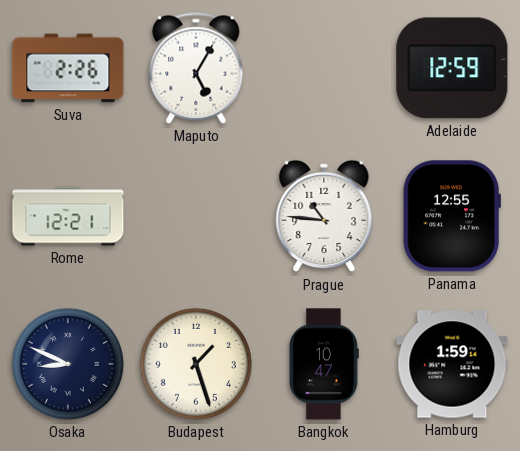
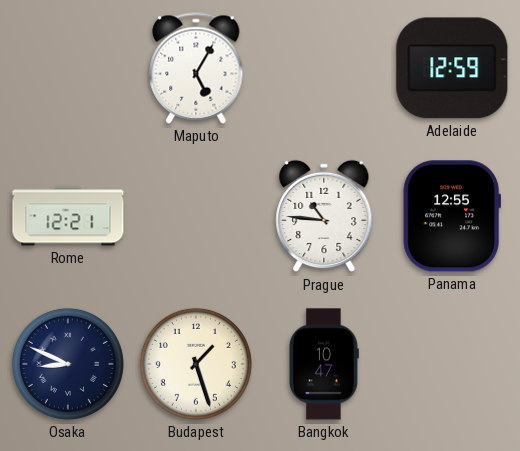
Suva: 2:26 -> none
Hamburg: 1:59 -> none
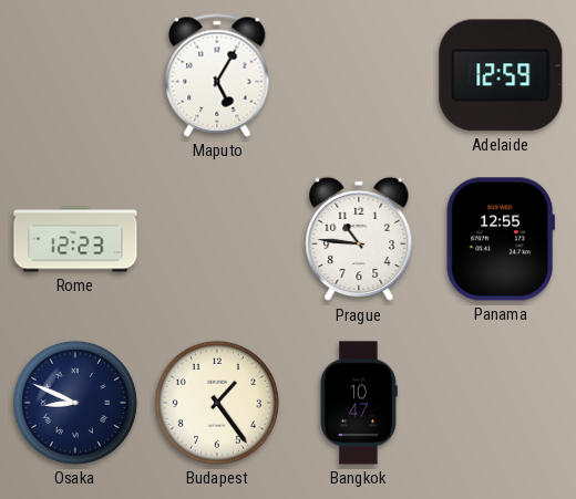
Rome: 12:21 -> 12:23
Budapest: 1:27 -> 1:24
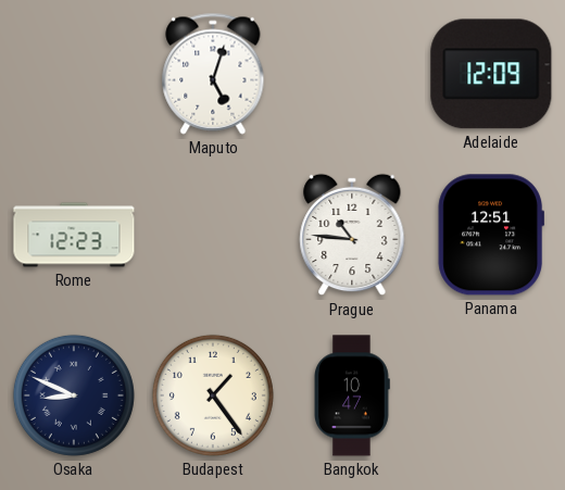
Maputo: 5:05 -> 5:03
Adelaide: 12:59 -> 12:09
Panama: 12:55 -> 12:51
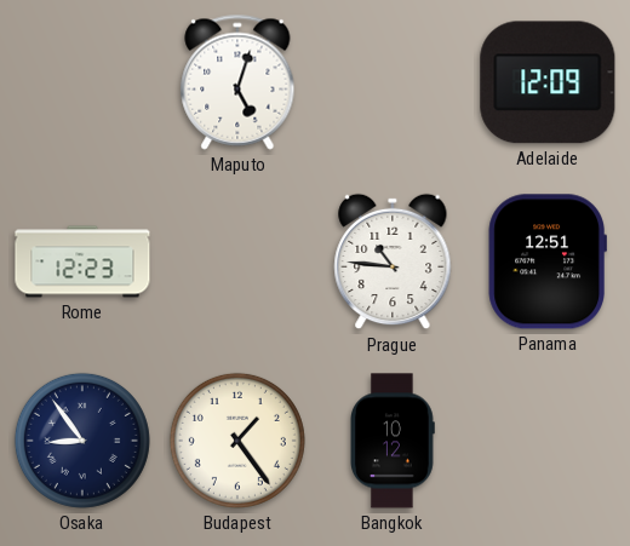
Osaka: 8:49 -> 8:54
Bangkok: 10:47 -> 10:12
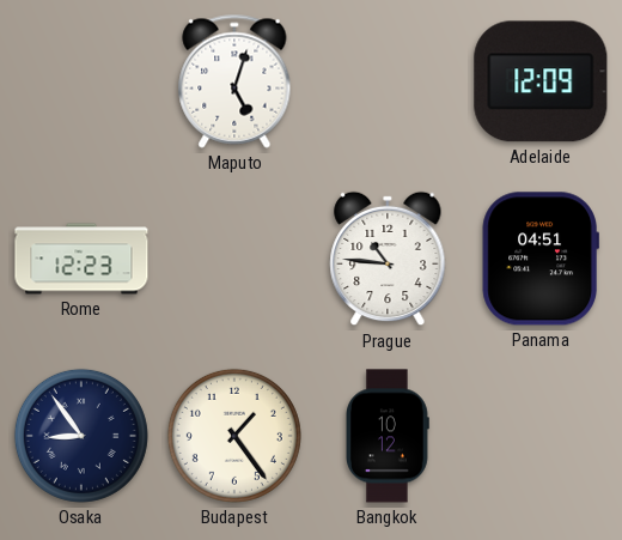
Panama: 12:51 -> 04:51
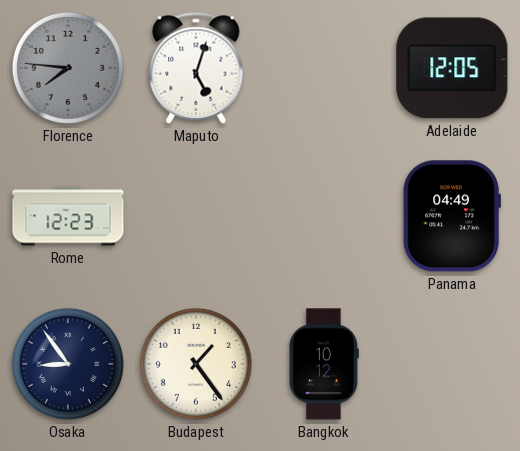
Florence: none -> 7:46
Adelaide: 12:09 -> 12:05
Prague: 10:46 -> none
Panama: 04:51 -> 04:49
